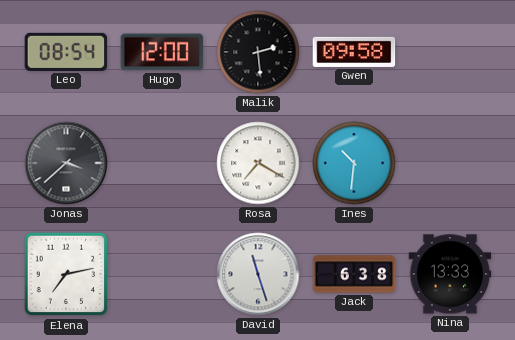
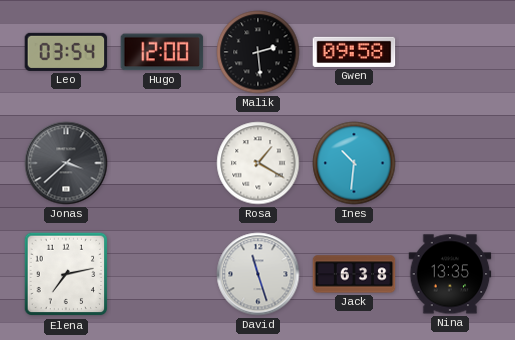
Leo: 08:54 -> 03:54
Rosa: 7:20 -> 1:20
Nina: 13:33 -> 13:35
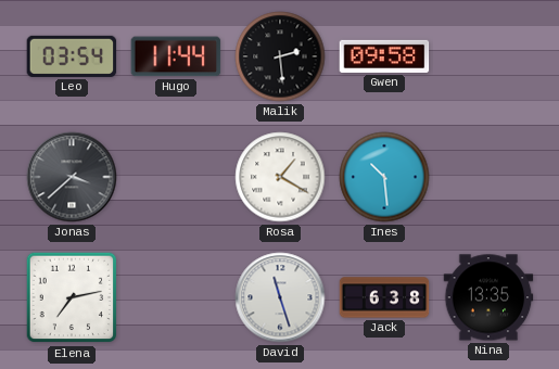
Hugo: 12:00 -> 11:44
Ines: 10:31 -> 10:29
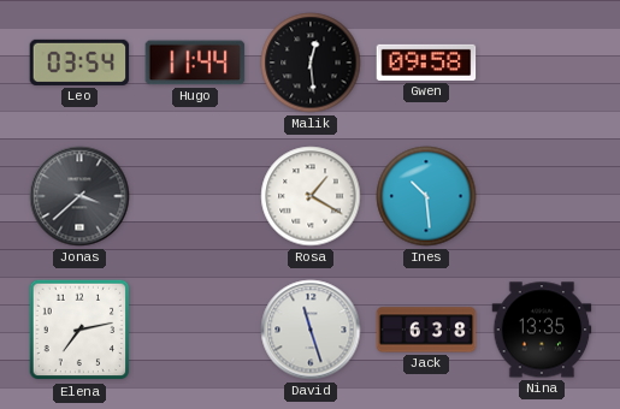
Malik: 2:29 -> 12:29
